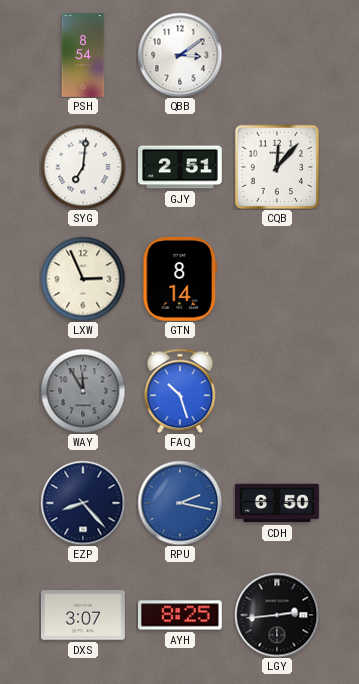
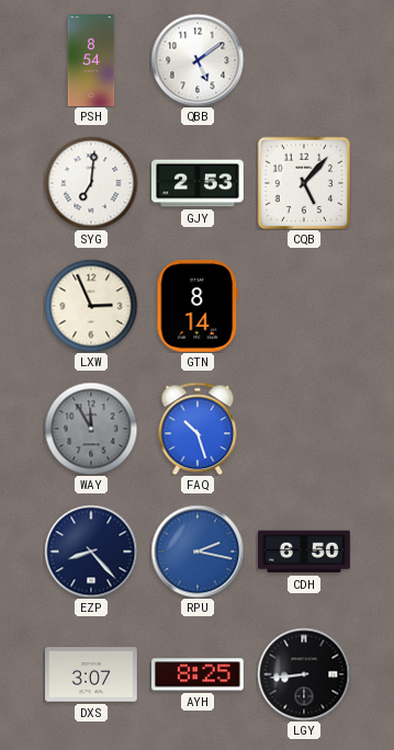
QBB: 3:09 -> 5:09
GJY: 2:51 -> 2:53
CQB: 12:07 -> 5:07
LGY: 2:44 -> 8:44
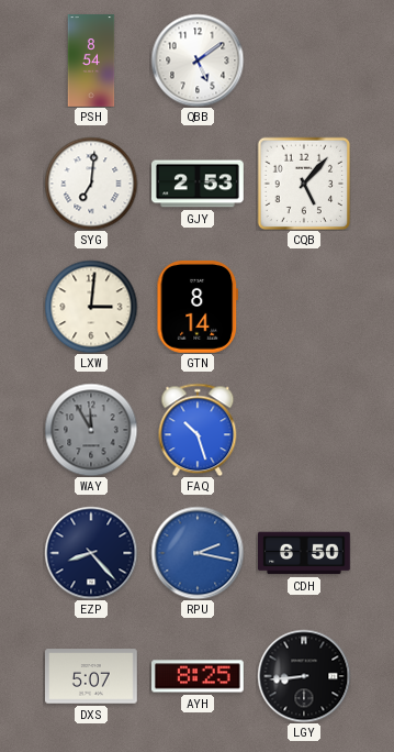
LXW: 2:56 -> 3:01
DXS: 3:07 -> 5:07
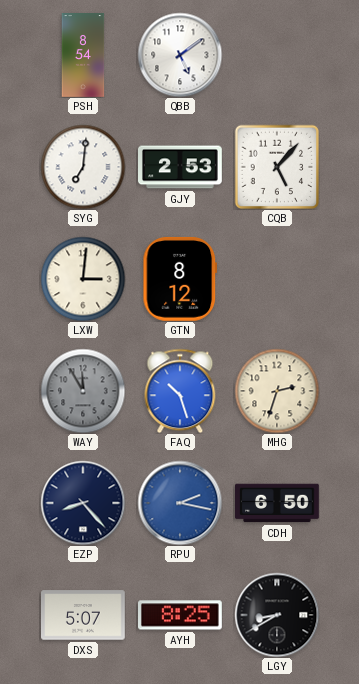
GTN: 8:14 -> 8:12
MHG: none -> 2:33
LGY: 8:44 -> 8:40
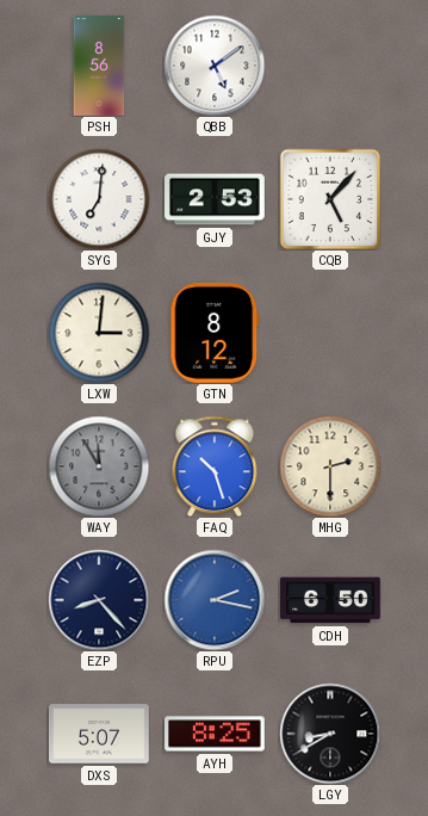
PSH: 8:54 -> 8:56
MHG: 2:33 -> 2:30
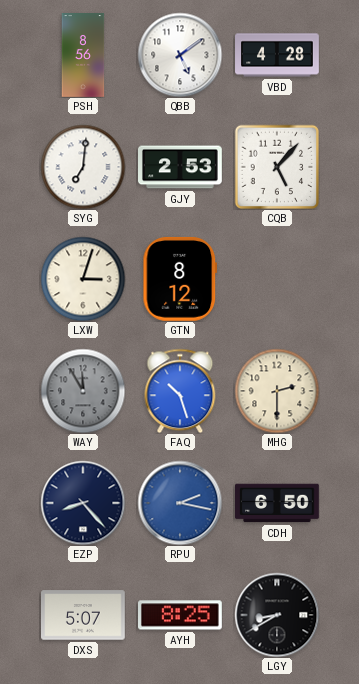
VBD: none -> 4:28
LXW: 3:01 -> 3:03
